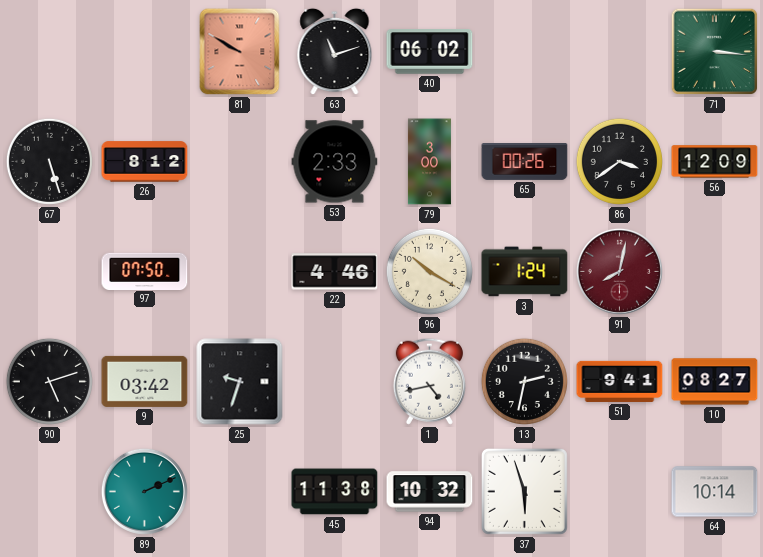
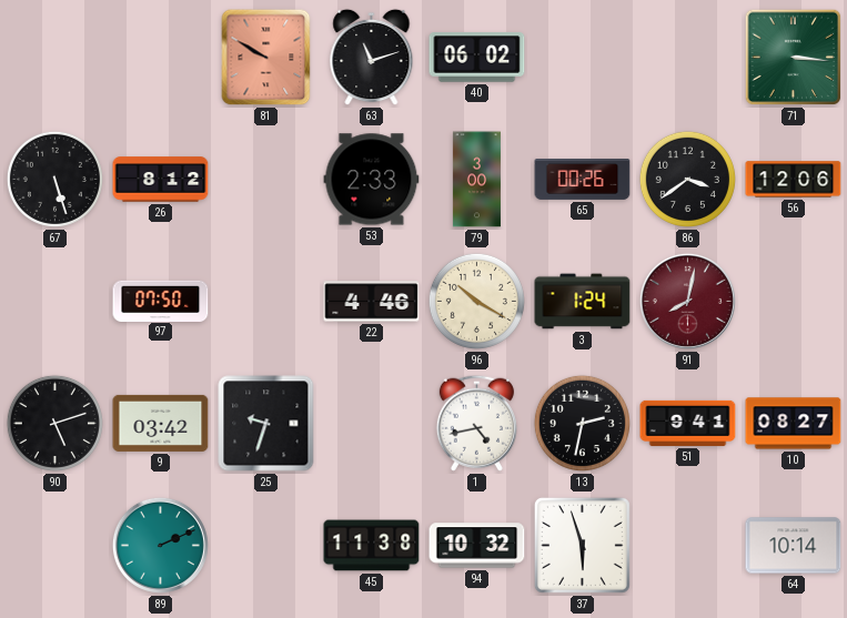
56: 12:09 -> 12:06
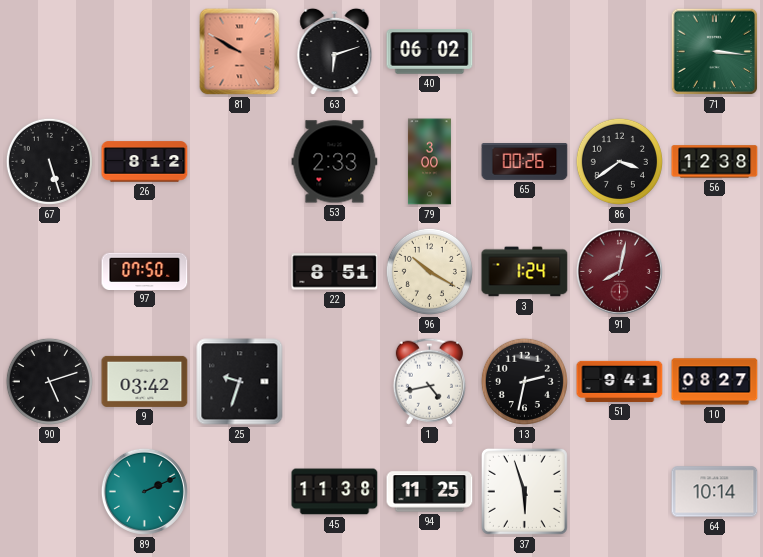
63: 11:12 -> 6:12
56: 12:06 -> 12:38
22: 4:46 -> 8:51
94: 10:32 -> 11:25
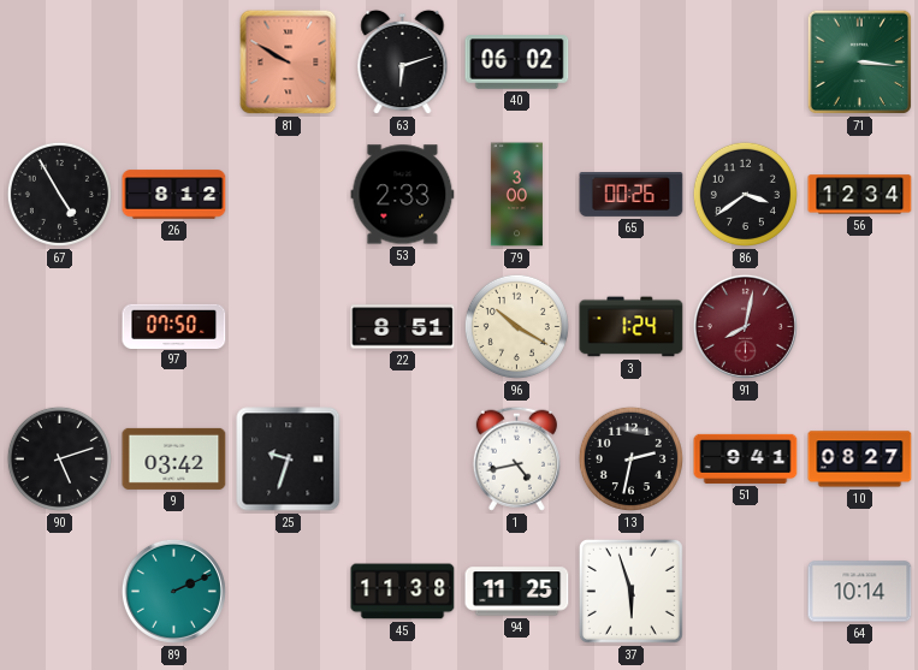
67: 5:27 -> 4:55
56: 12:38 -> 12:34
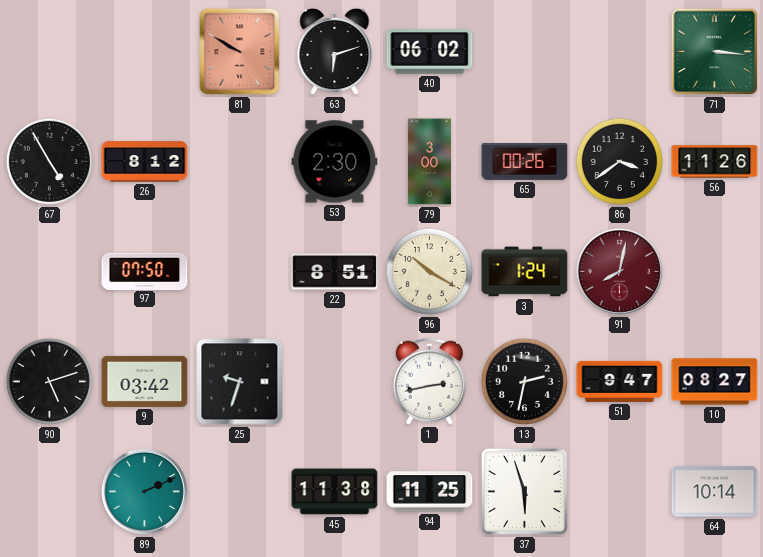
53: 2:33 -> 2:30
56: 12:34 -> 11:26
1: 4:43 -> 2:43
51: 9:41 -> 9:47
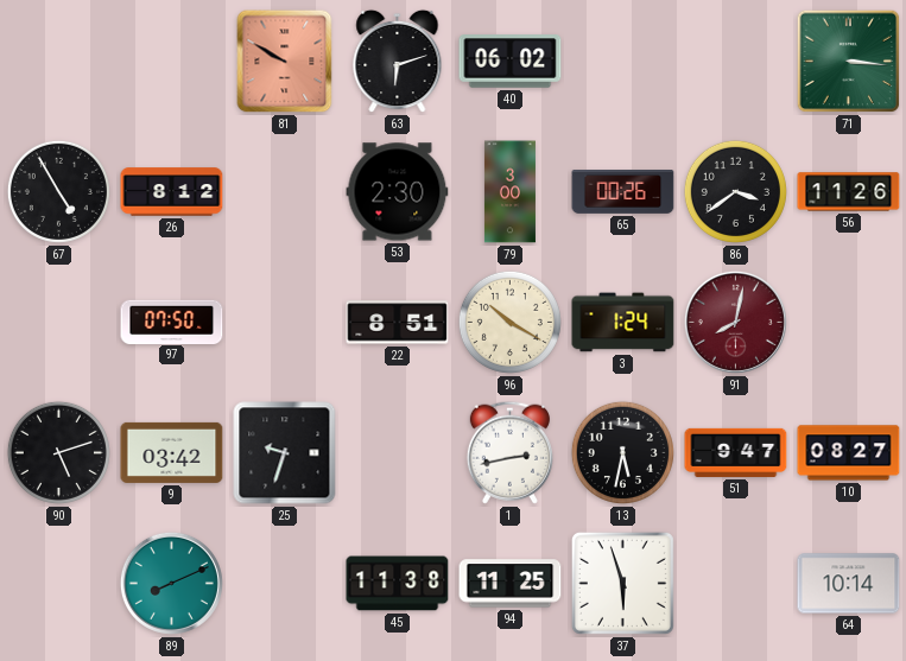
13: 2:32 -> 5:32
89: 2:11 -> 8:11
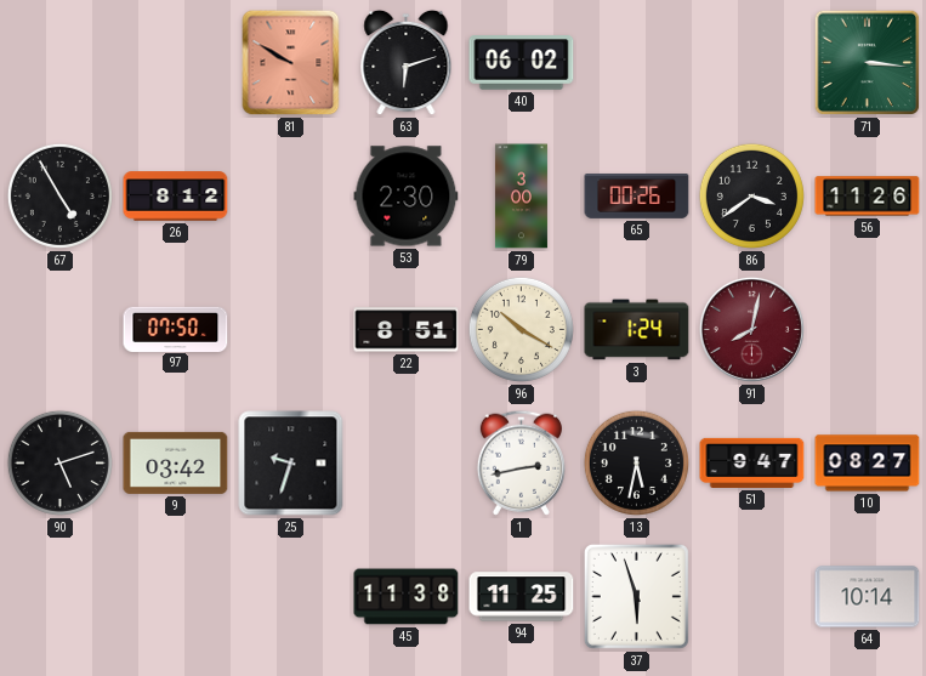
89: 8:11 -> none
